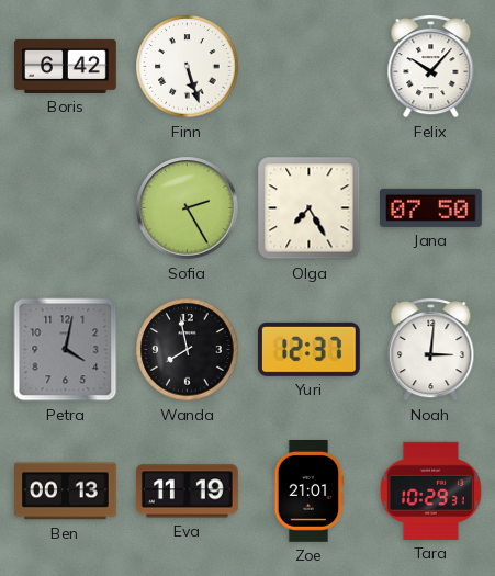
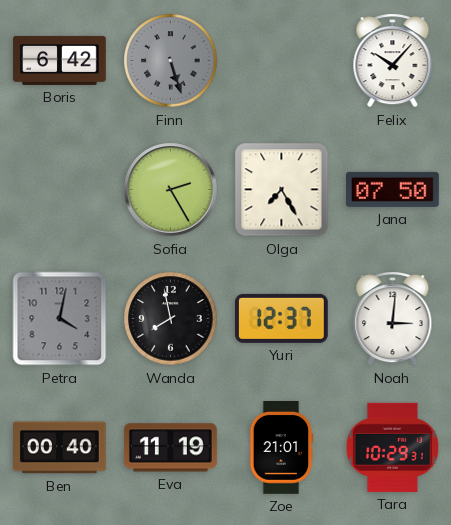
Finn dial: white -> grey
Ben: 00:13 -> 00:40
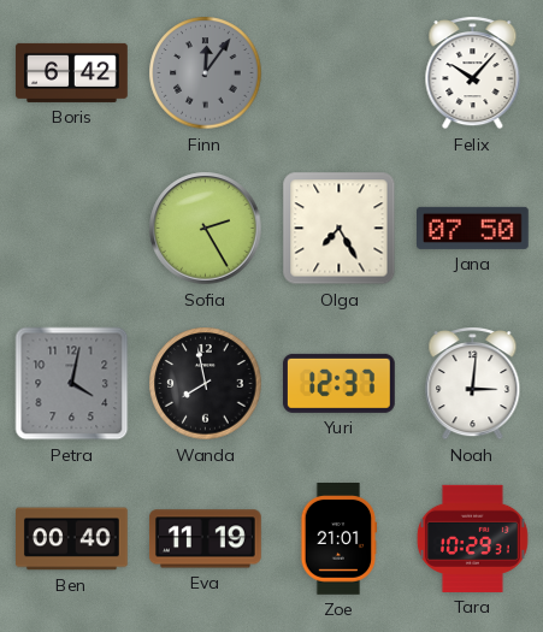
Finn: 5:27 -> 12:06
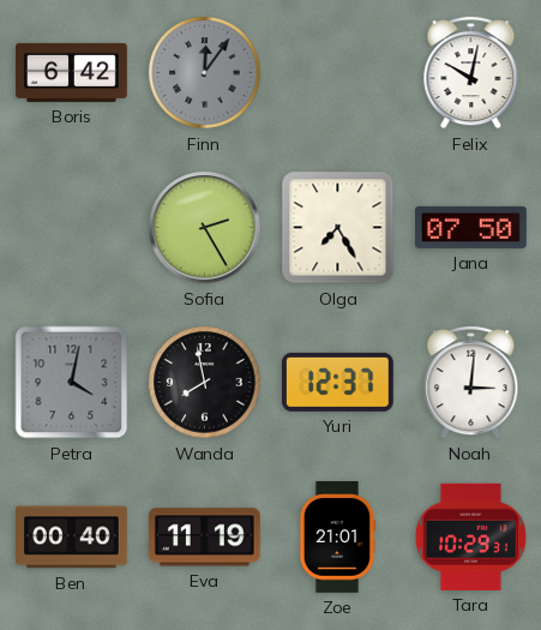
Felix: 10:07 -> 10:02
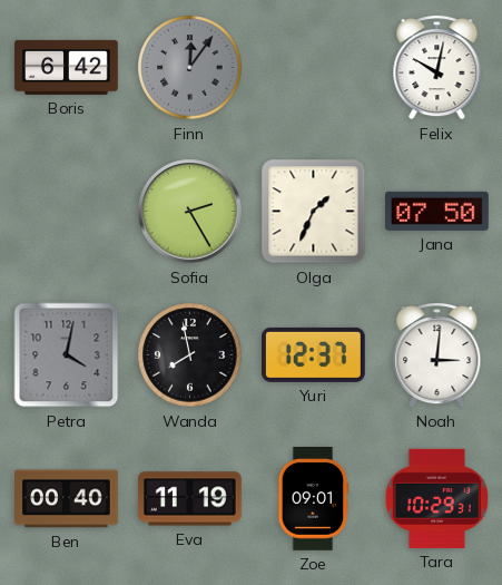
Olga: 7:25 -> 1:34
Zoe: 21:01 -> 09:01
